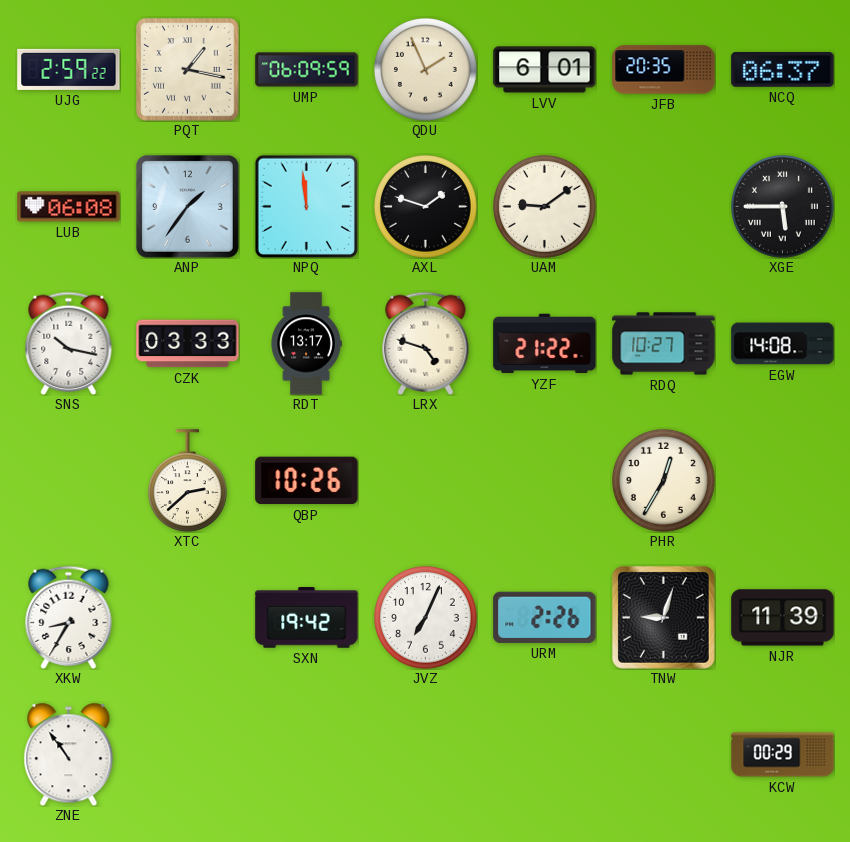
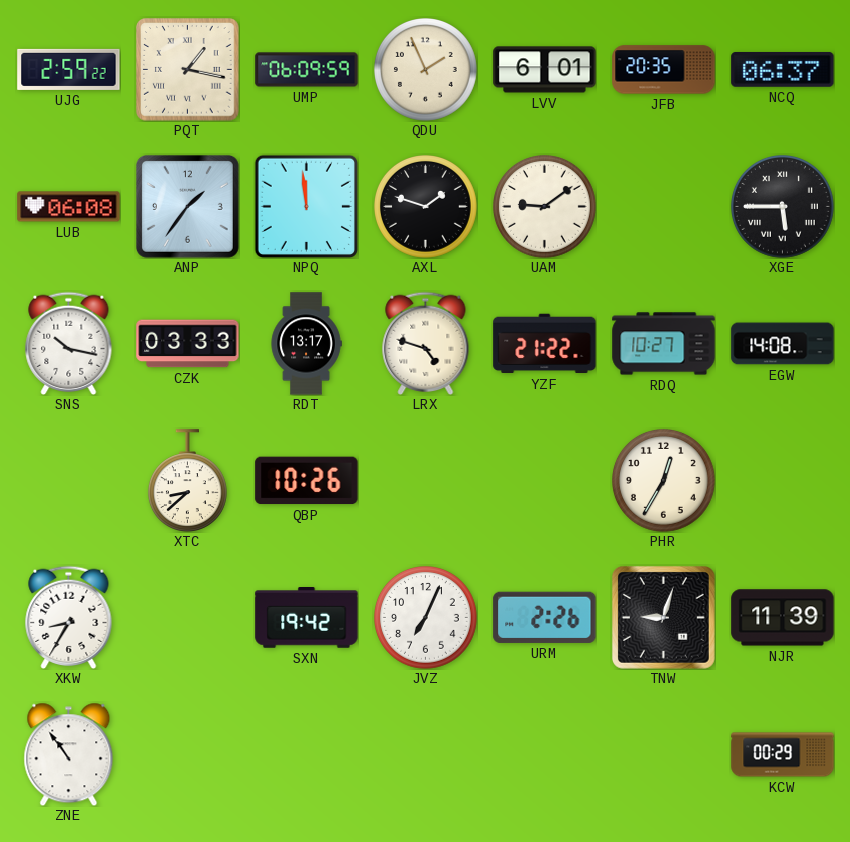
XTC: 2:38 -> 8:38
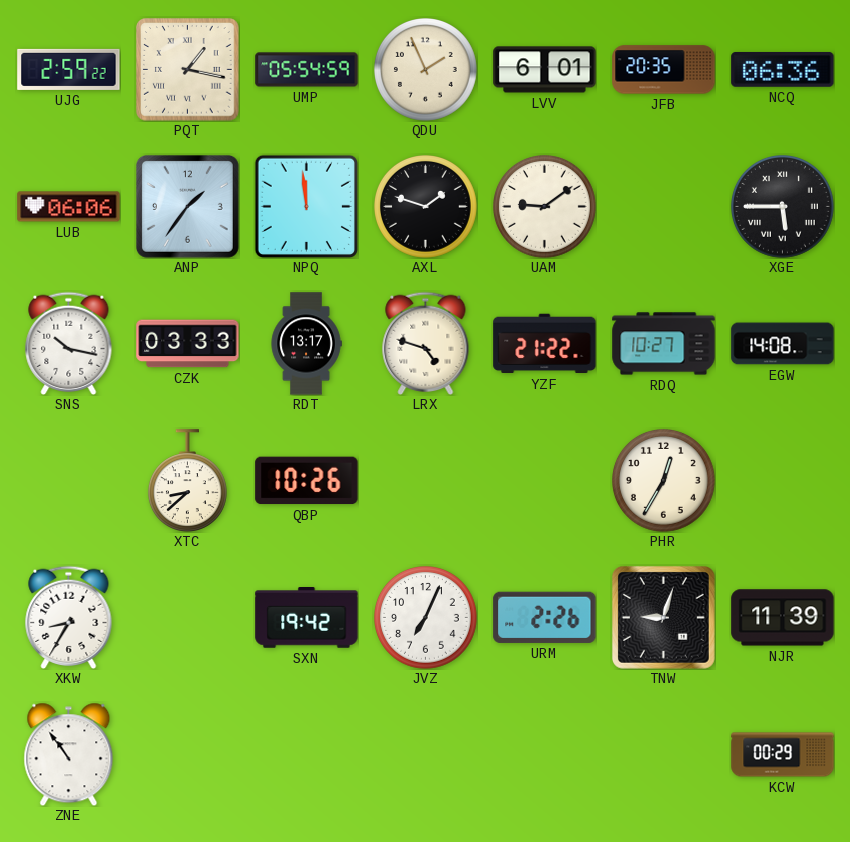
UMP: 06:09 -> 05:54
NCQ: 06:37 -> 06:36
LUB: 06:08 -> 06:06
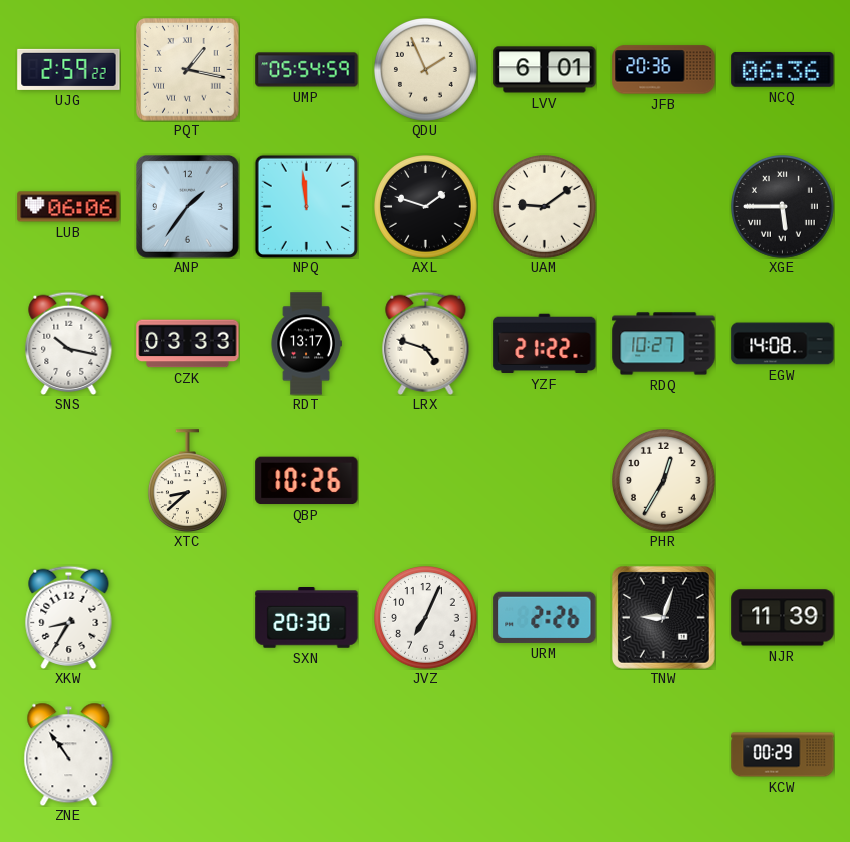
JFB: 20:35 -> 20:36
SXN: 19:42 -> 20:30
